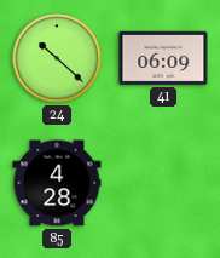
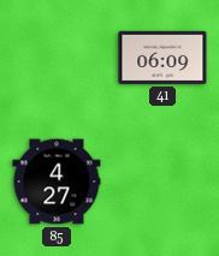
24: 10:22 -> none
85: 4:28 -> 4:27
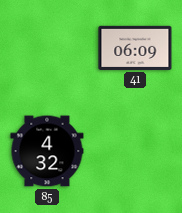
85: 4:27 -> 4:32
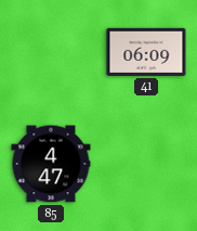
85: 4:32 -> 4:47
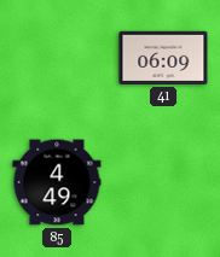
85: 4:47 -> 4:49
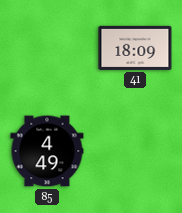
41: 06:09 -> 18:09
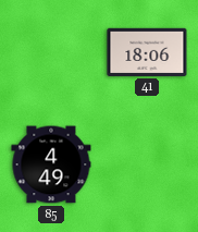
41: 18:09 -> 18:06
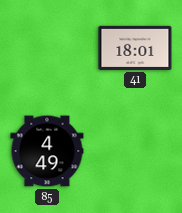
41: 18:06 -> 18:01
